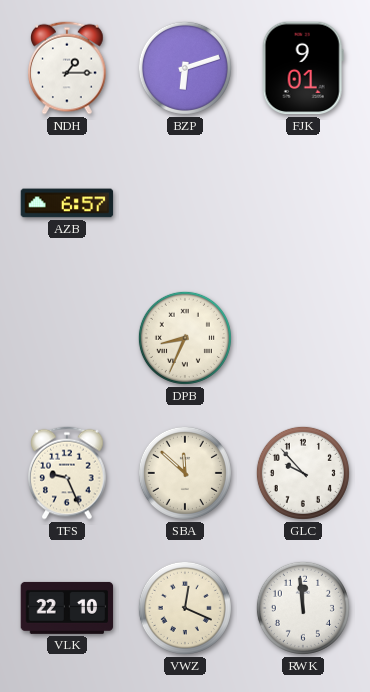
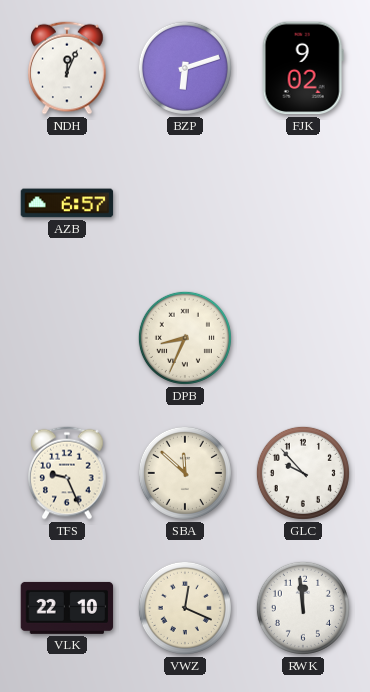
NDH: 1:15 -> 12:04
FJK: 9:01 -> 9:02
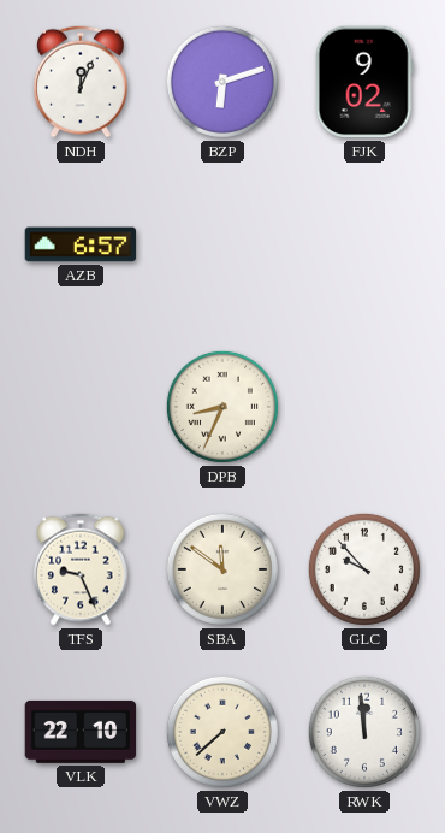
SBA: 11:52 -> 11:51
VWZ: 12:19 -> 7:38
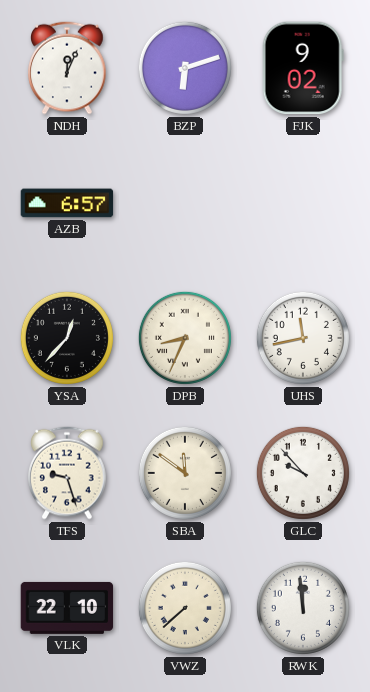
YSA: none -> 12:37
UHS: none -> 11:43
TFS: 9:26 -> 9:27
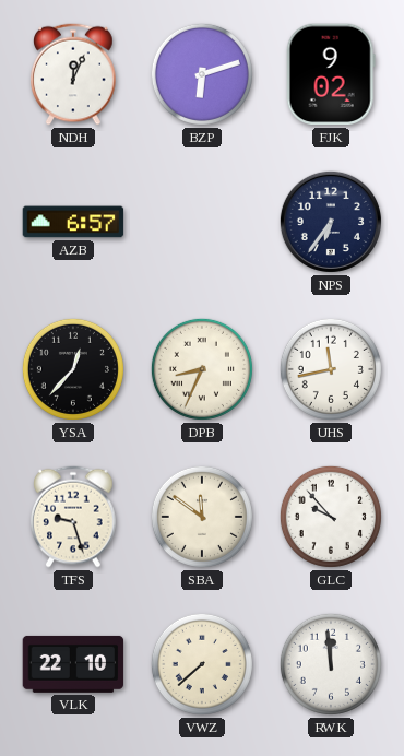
NPS: none -> 6:36
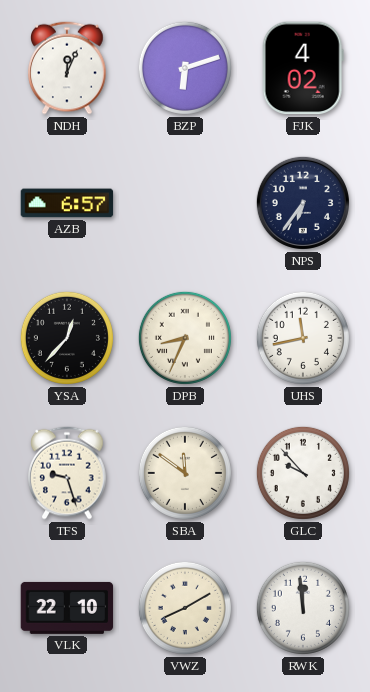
FJK: 9:02 -> 4:02
VWZ: 7:38 -> 8:10
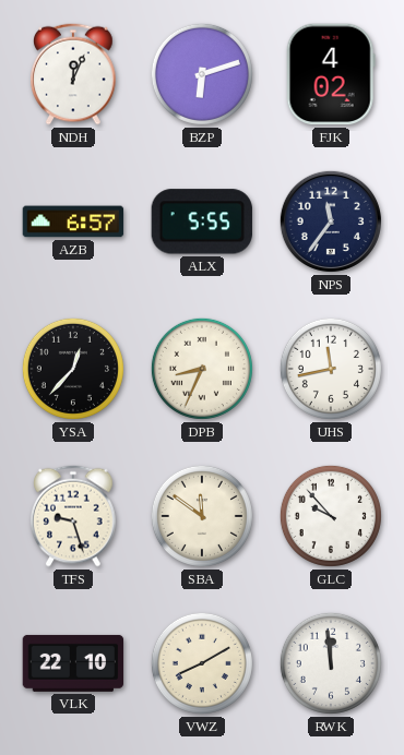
ALX: none -> 5:55
NPS: 6:36 -> 11:36
